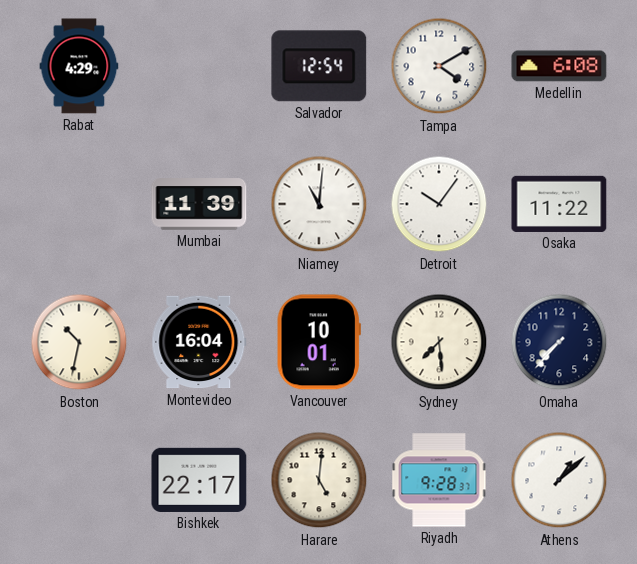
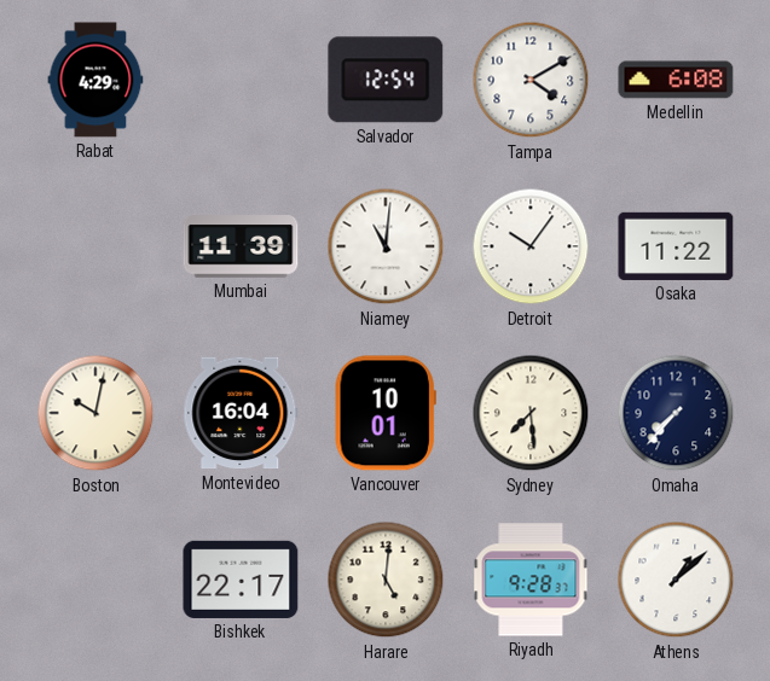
Boston: 10:32 -> 10:02
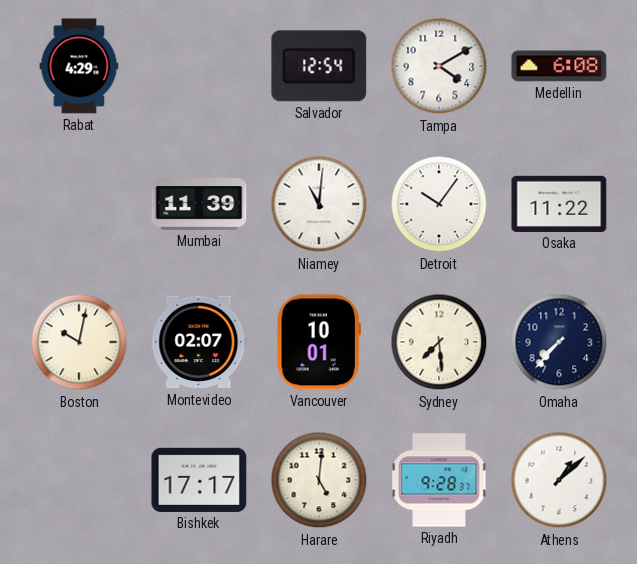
Montevideo: 16:04 -> 02:07
Bishkek: 22:17 -> 17:17
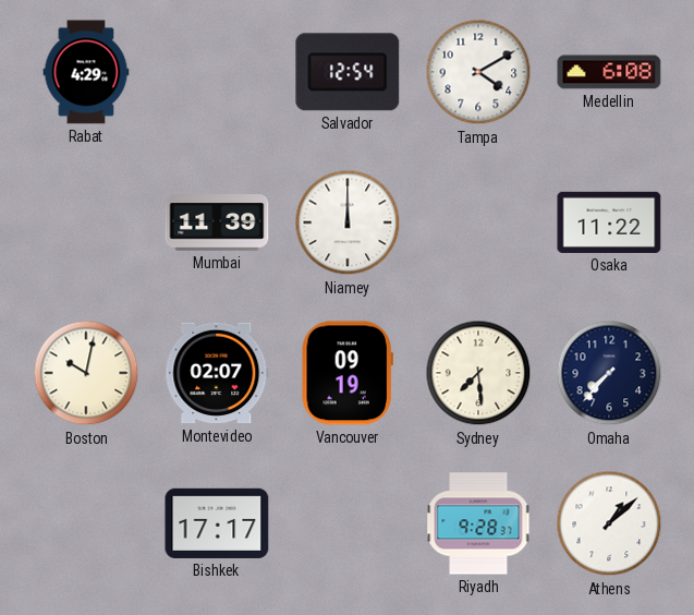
Niamey: 11:01 -> 12:00
Detroit: 10:06 -> none
Vancouver: 10:01 -> 09:19
Harare: 5:01 -> none
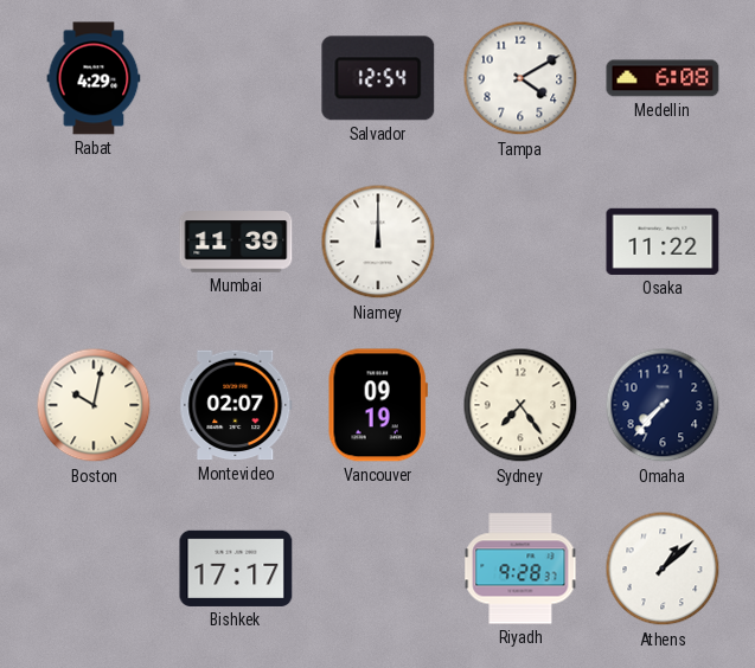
Sydney: 7:29 -> 7:24
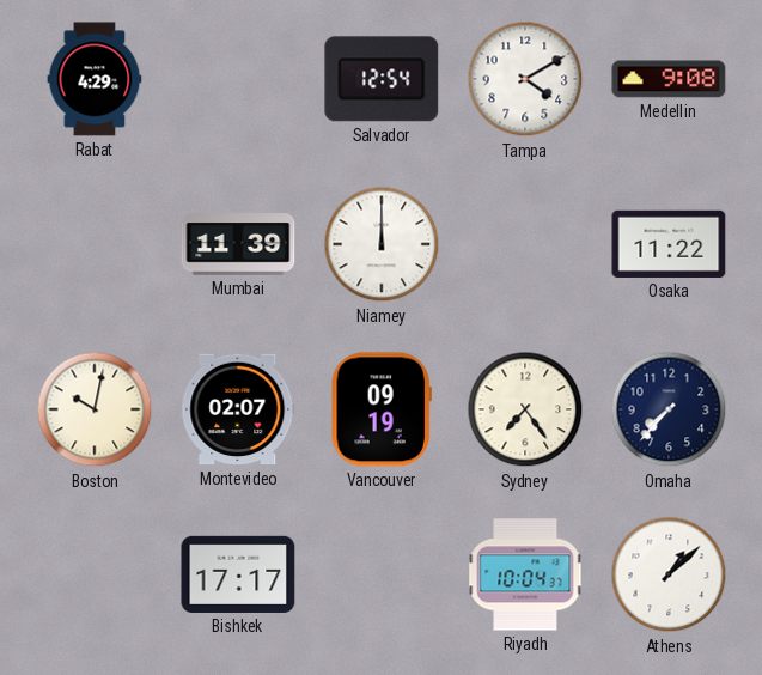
Medellin: 6:08 -> 9:08
Riyadh: 9:28 -> 10:04
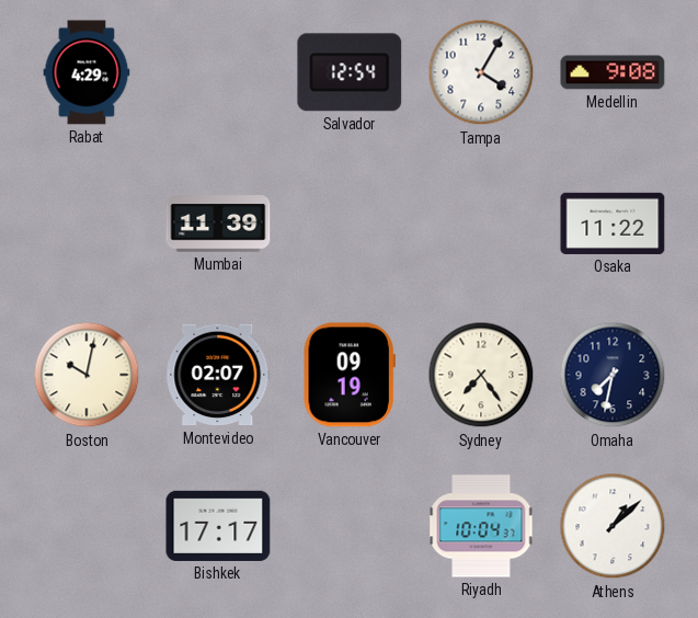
Tampa: 4:10 -> 4:05
Niamey: 12:00 -> none
Omaha: 7:37 -> 7:32
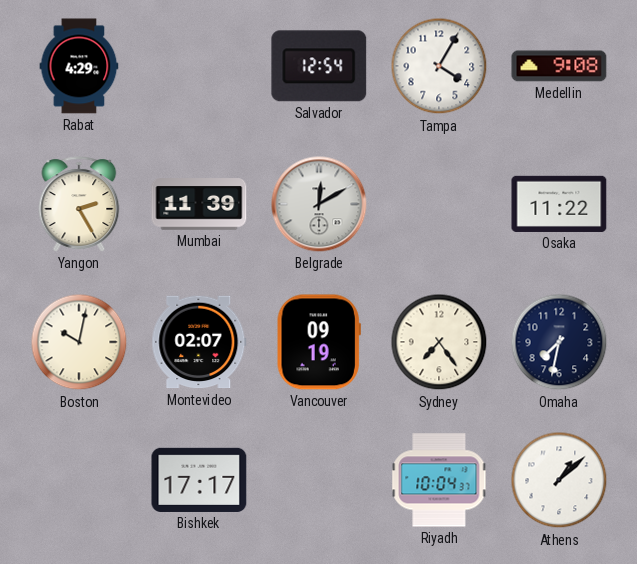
Yangon: none -> 2:25
Belgrade: none -> 12:10
